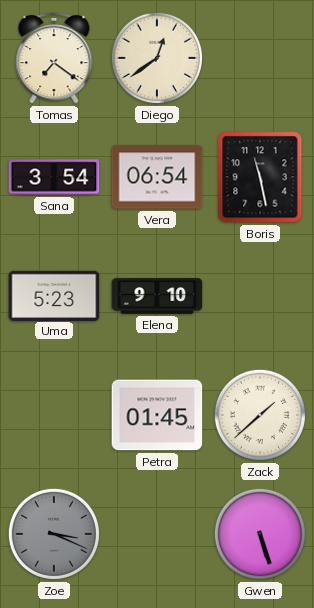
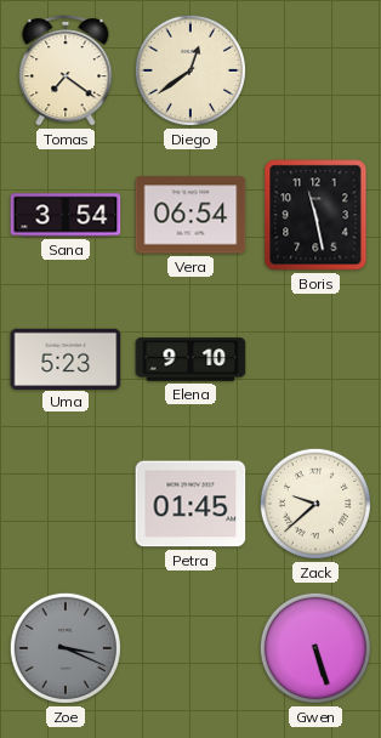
Zack: 1:38 -> 9:38
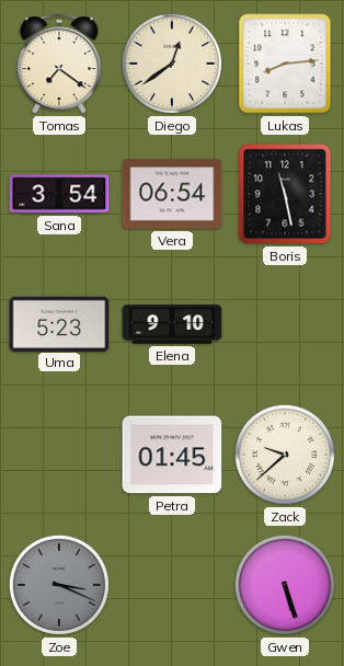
Lukas: none -> 8:14
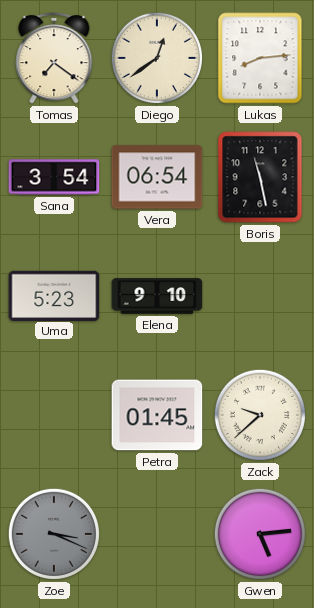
Gwen: 5:27 -> 5:14
